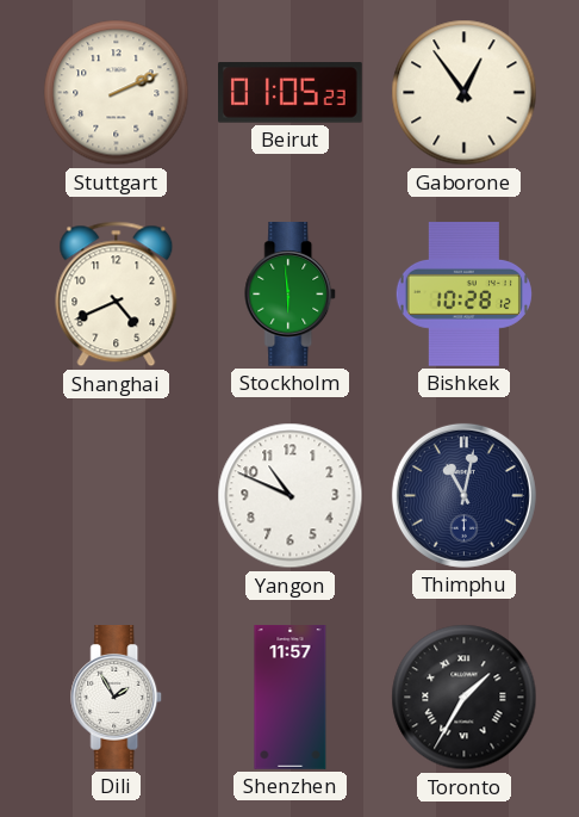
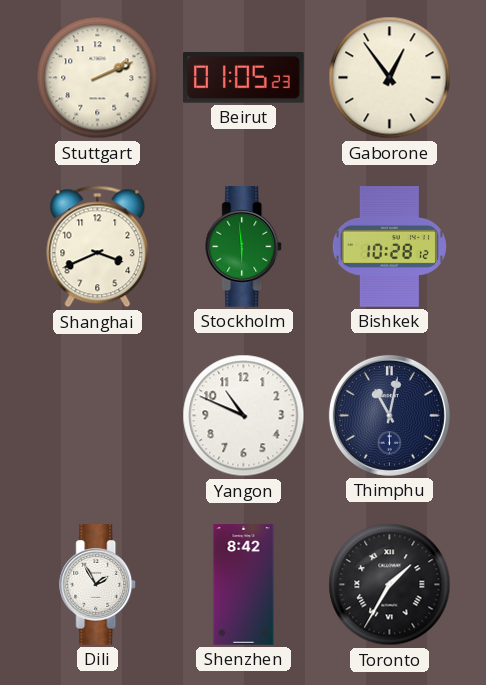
Shanghai: 4:41 -> 3:41
Shenzhen: 11:57 -> 8:42
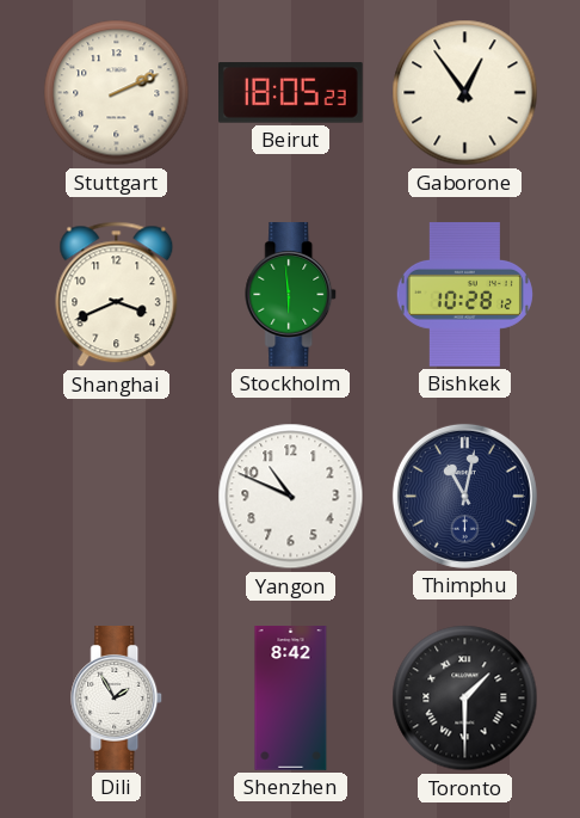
Beirut: 01:05 -> 18:05
Toronto: 1:35 -> 1:30
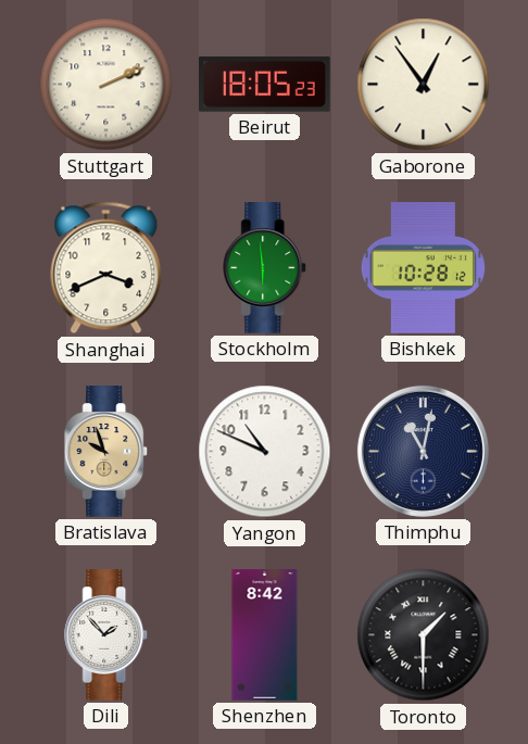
Bratislava: none -> 9:57
Dili: 1:55 -> 1:53
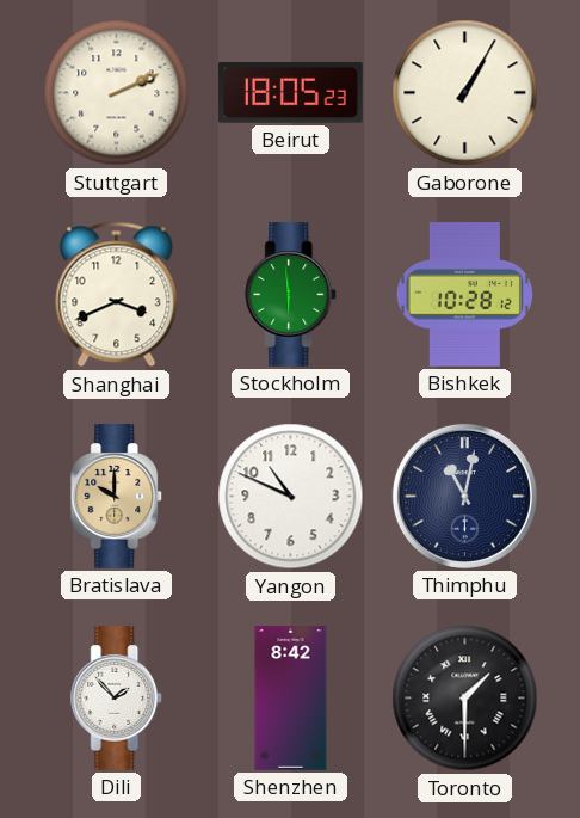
Gaborone: 12:54 -> 1:05
Bratislava: 9:57 -> 10:00
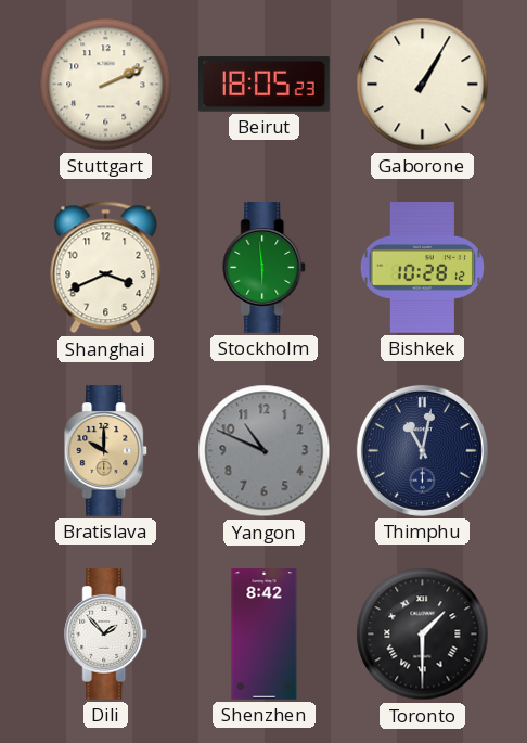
Yangon dial: white -> grey
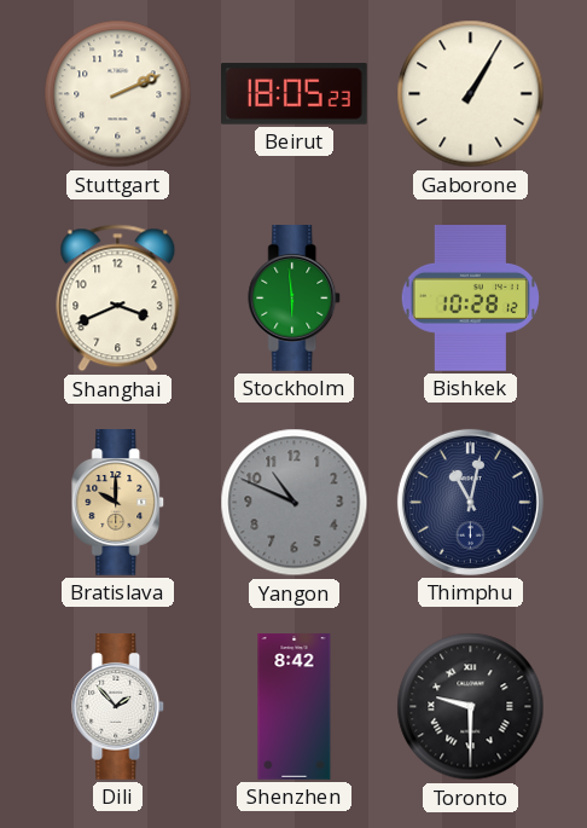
Toronto: 1:30 -> 9:30
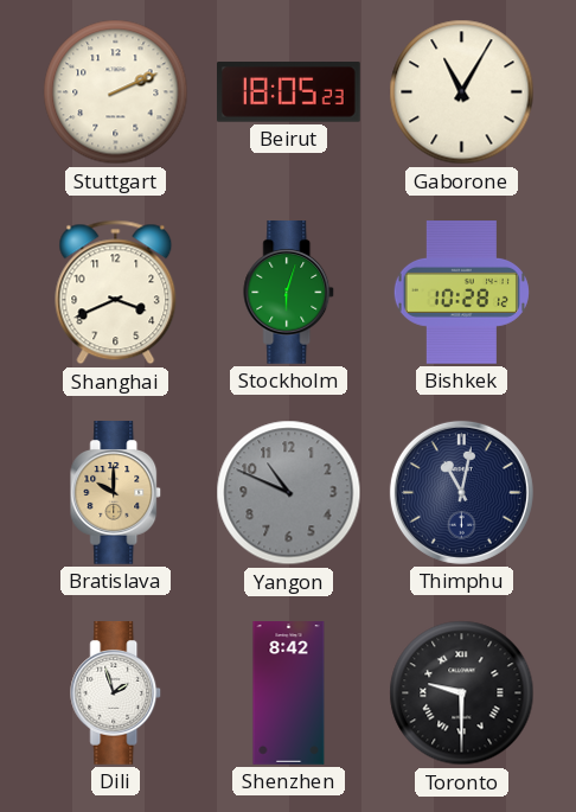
Gaborone: 1:05 -> 11:05
Stockholm: 5:59 -> 6:03
Dili: 1:53 -> 1:57
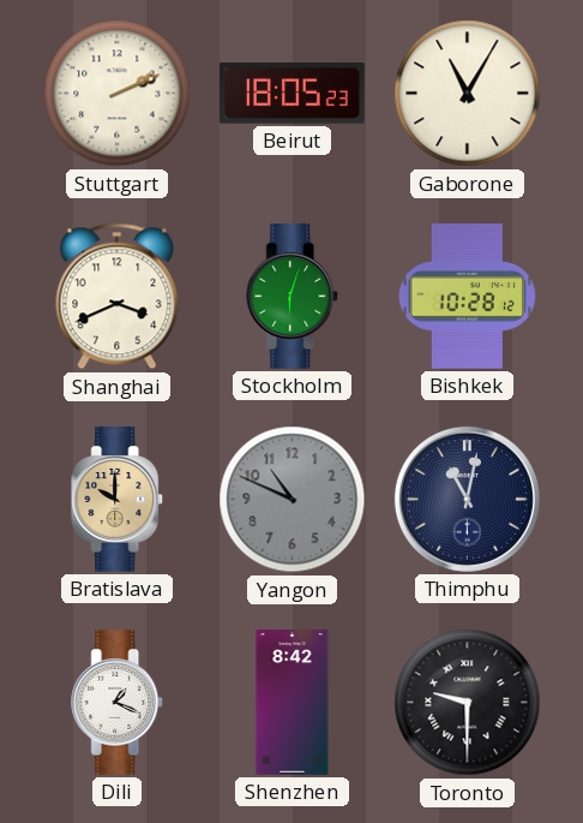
Dili: 1:57 -> 1:19
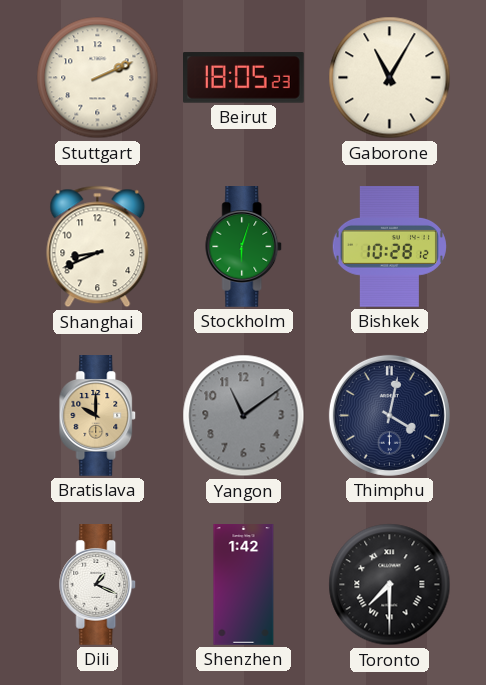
Shanghai: 3:41 -> 8:41
Yangon: 10:49 -> 11:09
Thimphu: 11:02 -> 4:02
Shenzhen: 8:42 -> 1:42
Toronto: 9:30 -> 7:30
